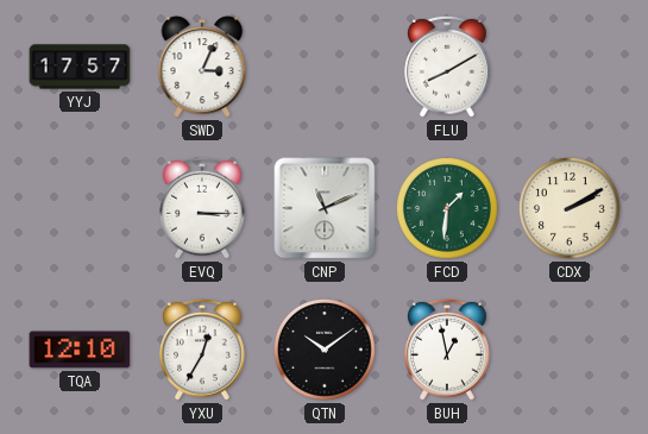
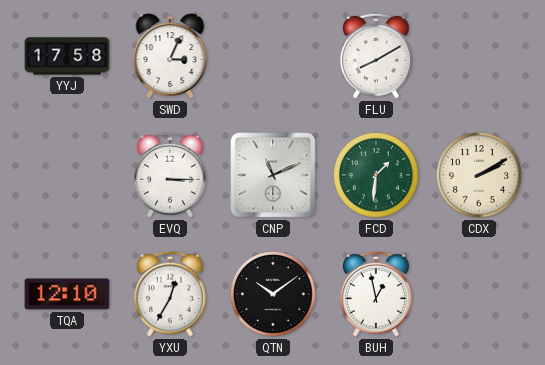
YYJ: 17:57 -> 17:58
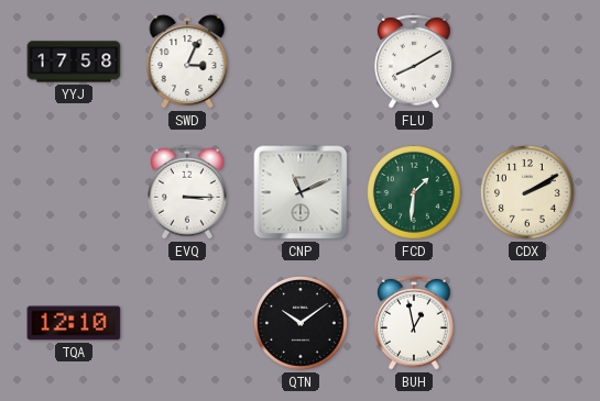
YXU: 12:35 -> none
